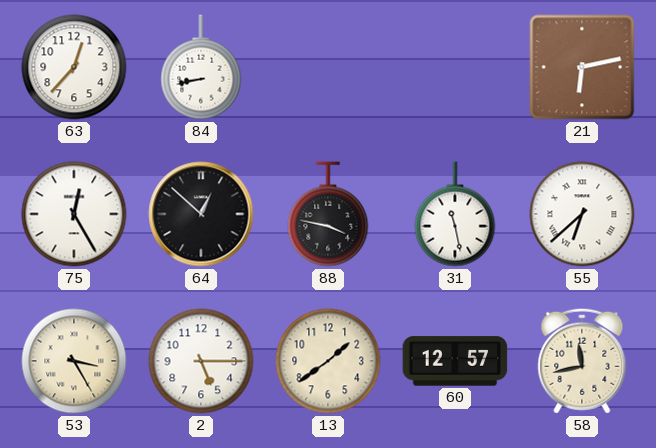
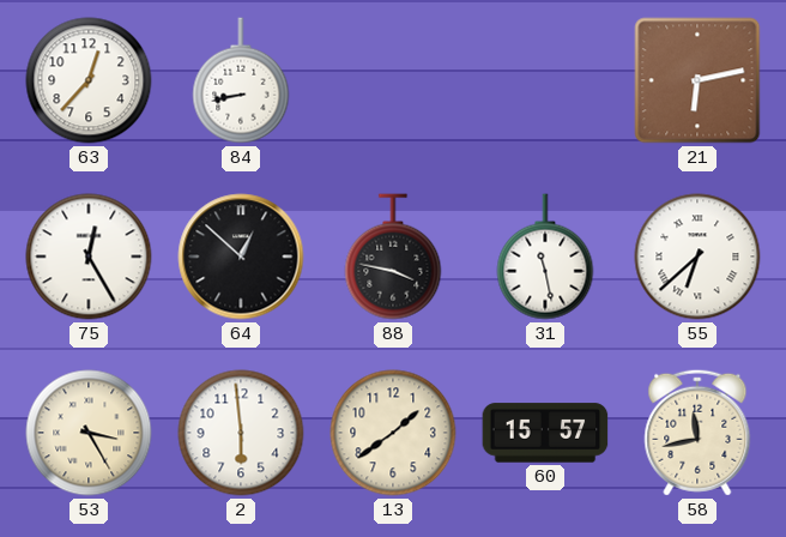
2: 5:15 -> 5:59
60: 12:57 -> 15:57
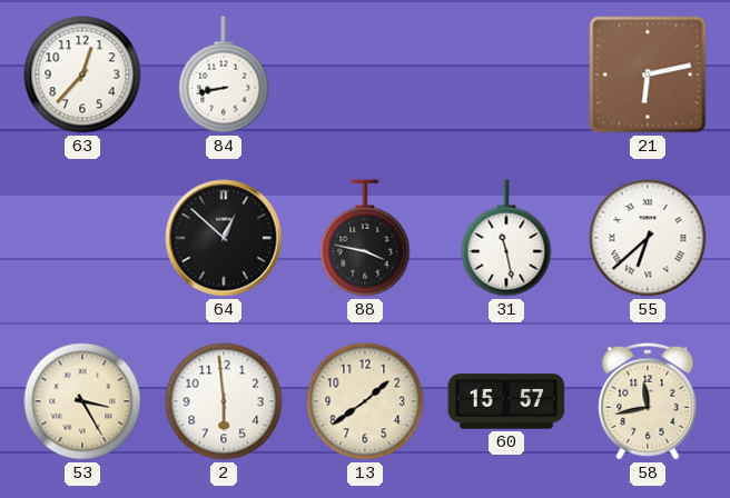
75: 12:25 -> none
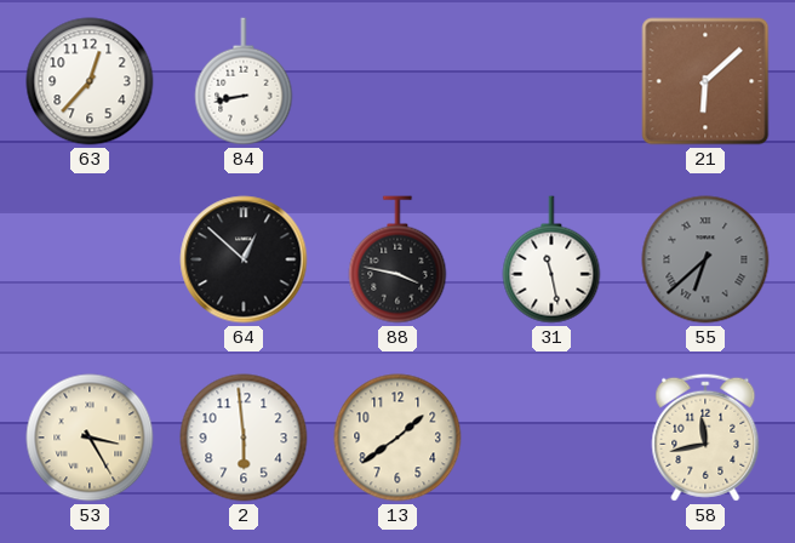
21: 6:13 -> 6:08
55 dial: white -> grey
60: 15:57 -> none
